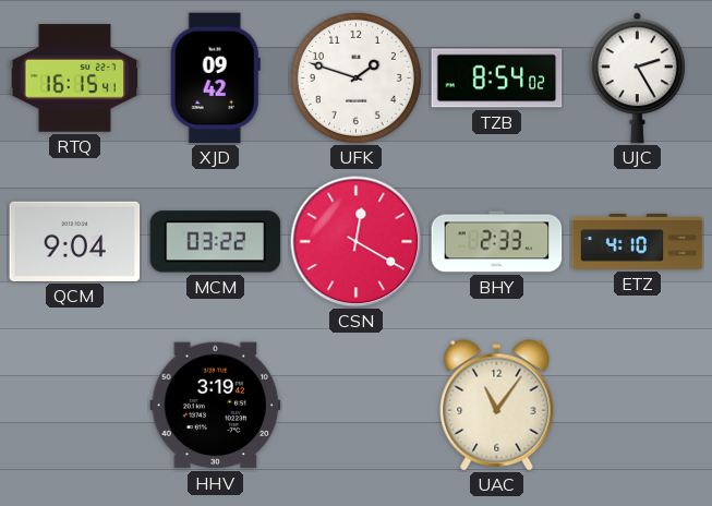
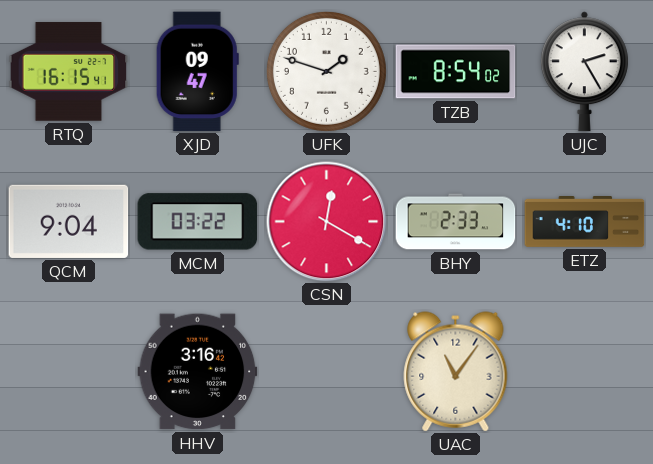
XJD: 09:42 -> 09:47
HHV: 3:19 -> 3:16
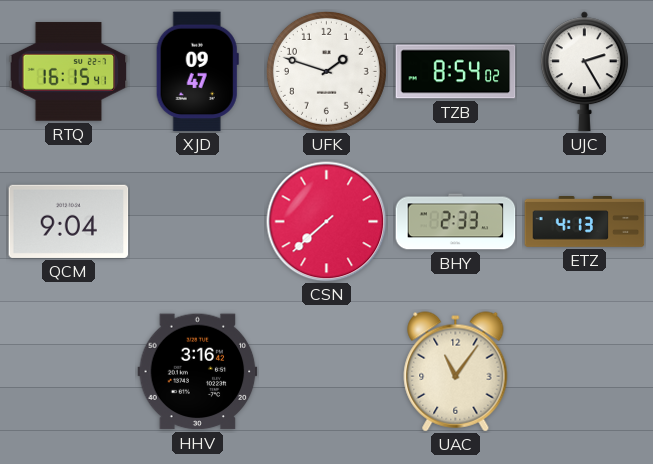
MCM: 03:22 -> none
CSN: 12:20 -> 7:38
ETZ: 4:10 -> 4:13
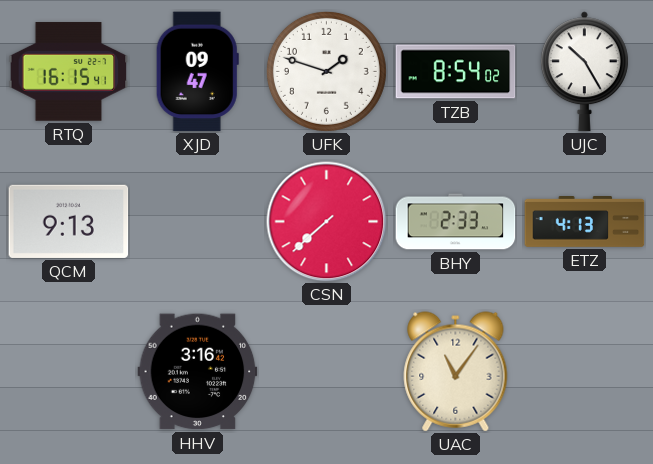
UJC: 2:25 -> 10:25
QCM: 9:04 -> 9:13
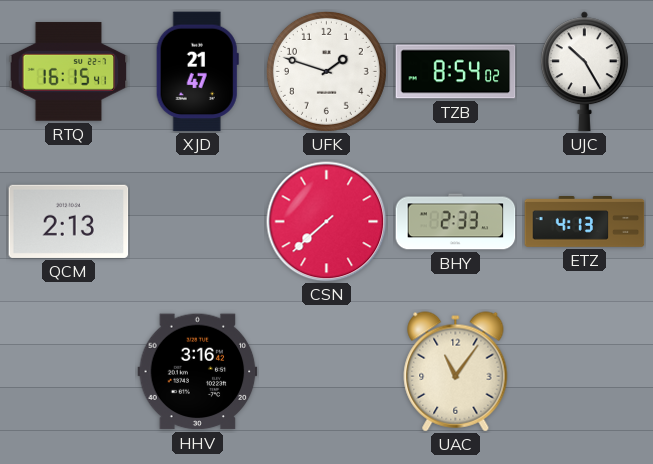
XJD: 09:47 -> 21:47
QCM: 9:13 -> 2:13
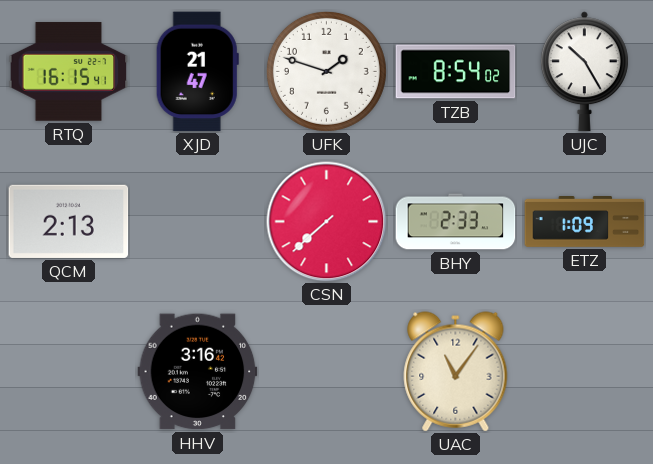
ETZ: 4:13 -> 1:09
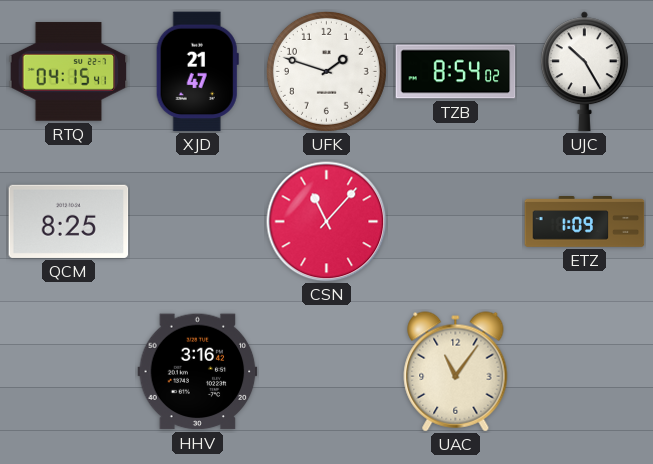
RTQ: 16:15 -> 04:15
QCM: 2:13 -> 8:25
CSN: 7:38 -> 11:07
BHY: 2:33 -> none
